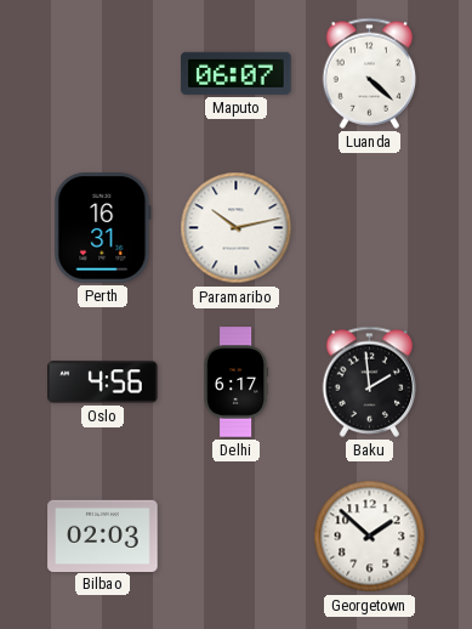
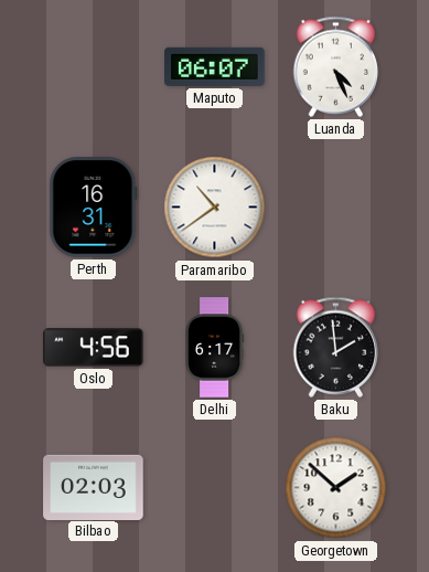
Luanda: 4:22 -> 4:26
Paramaribo: 10:13 -> 10:39
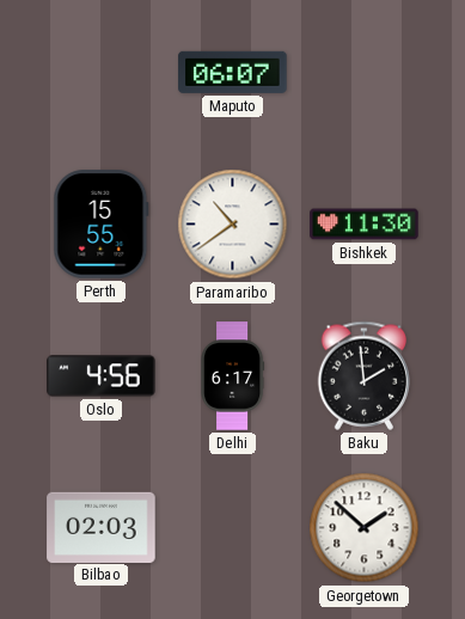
Luanda: 4:26 -> none
Perth: 16:31 -> 15:55
Bishkek: none -> 11:30
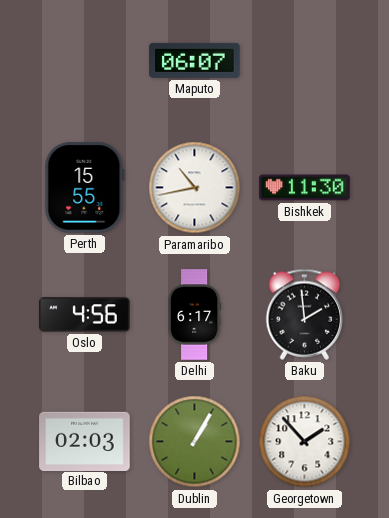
Paramaribo: 10:39 -> 10:43
Dublin: none -> 1:05
Georgetown: 1:52 -> 1:53
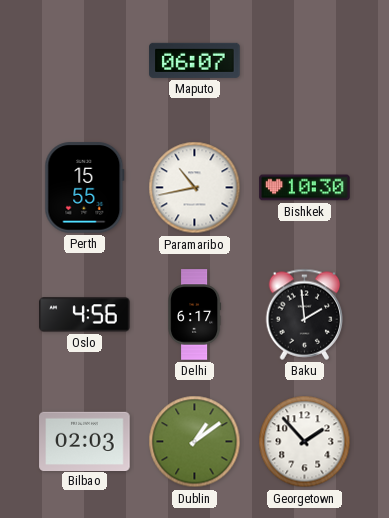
Bishkek: 11:30 -> 10:30
Dublin: 1:05 -> 1:09
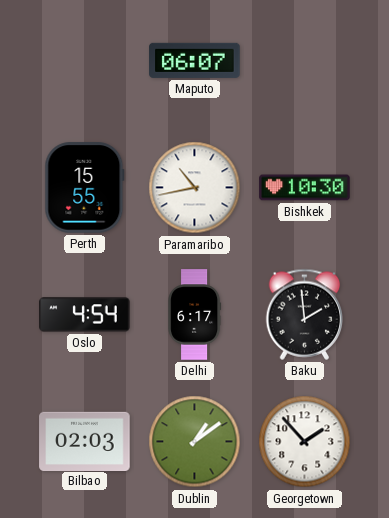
Oslo: 4:56 -> 4:54
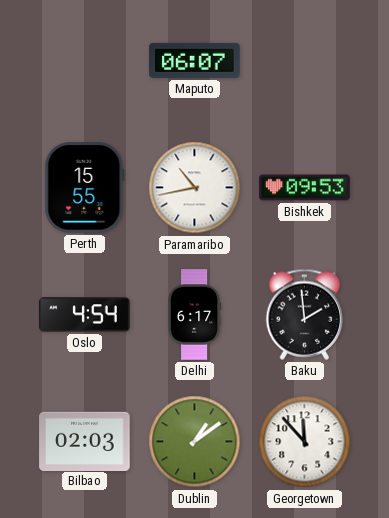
Bishkek: 10:30 -> 09:53
Georgetown: 1:53 -> 11:53
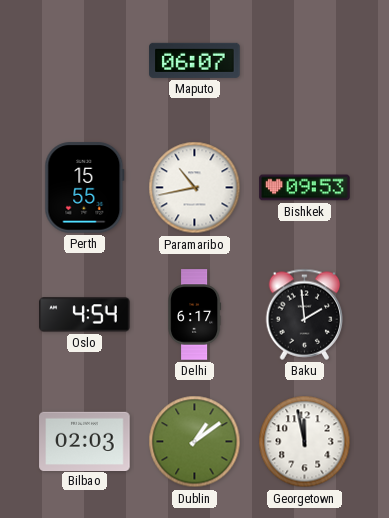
Georgetown: 11:53 -> 11:58
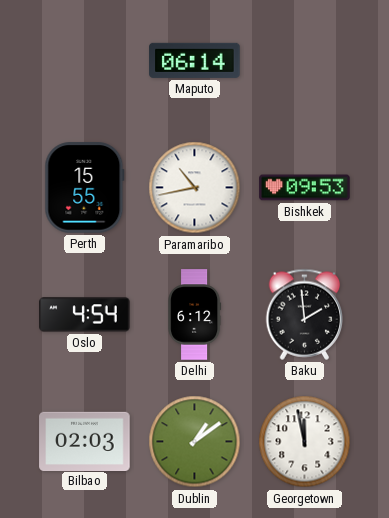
Maputo: 06:07 -> 06:14
Delhi: 6:17 -> 6:12
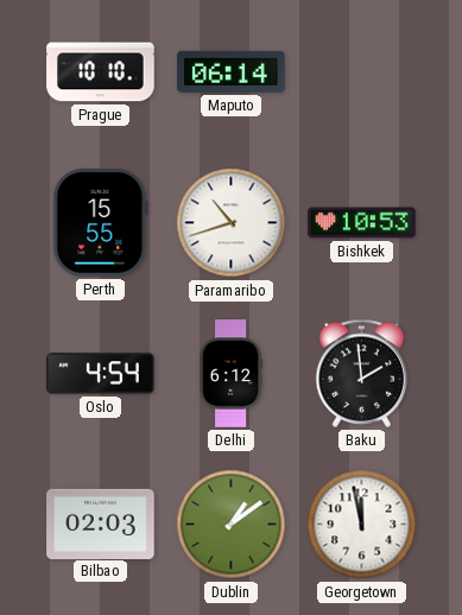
Prague: none -> 10:10
Paramaribo: 10:43 -> 10:42
Bishkek: 09:53 -> 10:53
